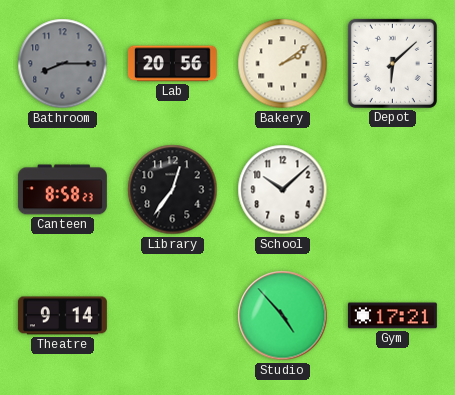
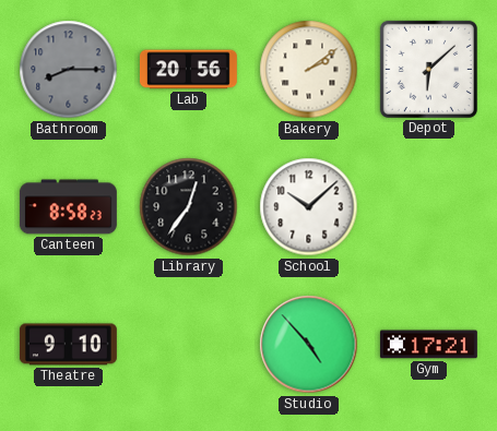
Theatre: 9:14 -> 9:10
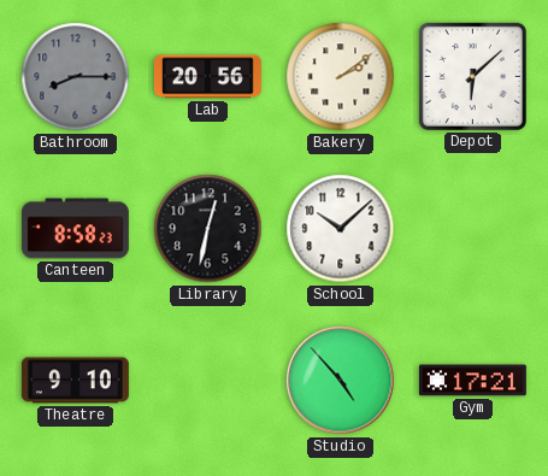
Library: 12:36 -> 12:32
